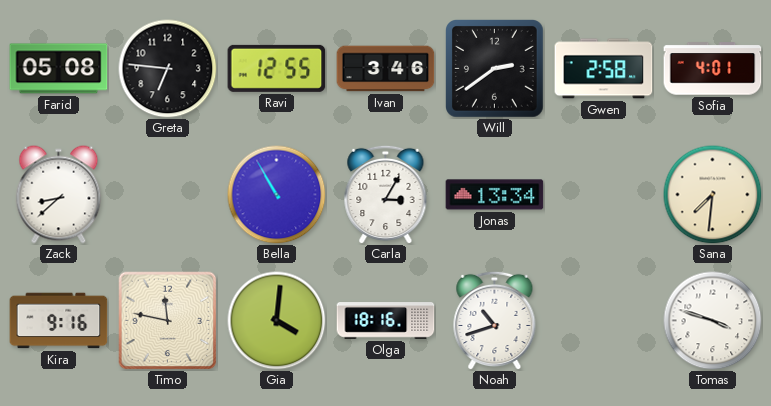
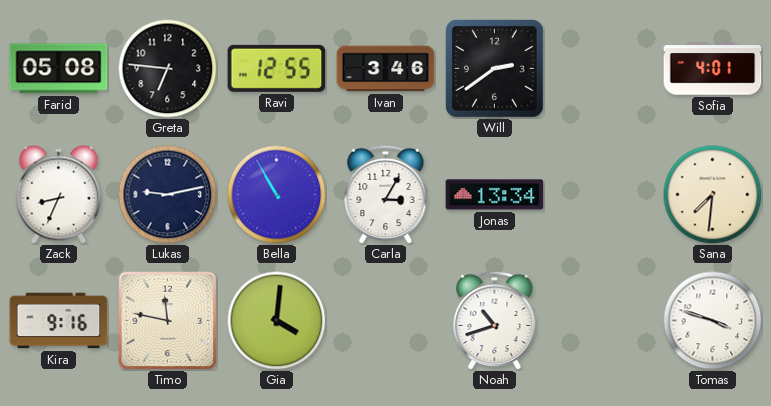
Gwen: 2:58 -> none
Zack: 8:38 -> 8:34
Lukas: none -> 9:13
Olga: 18:16 -> none
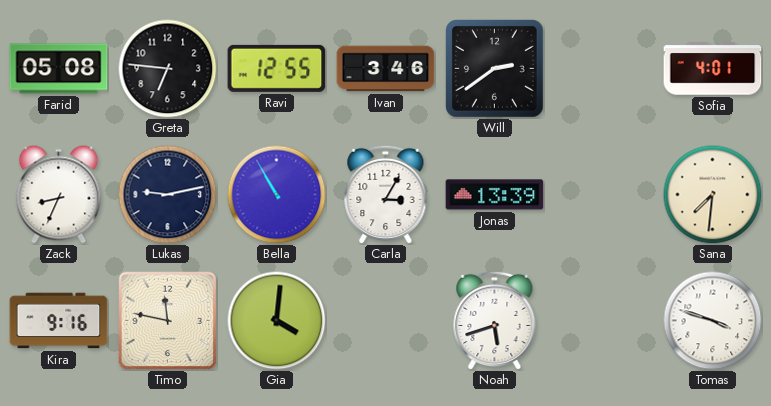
Jonas: 13:34 -> 13:39
Noah: 10:42 -> 5:42
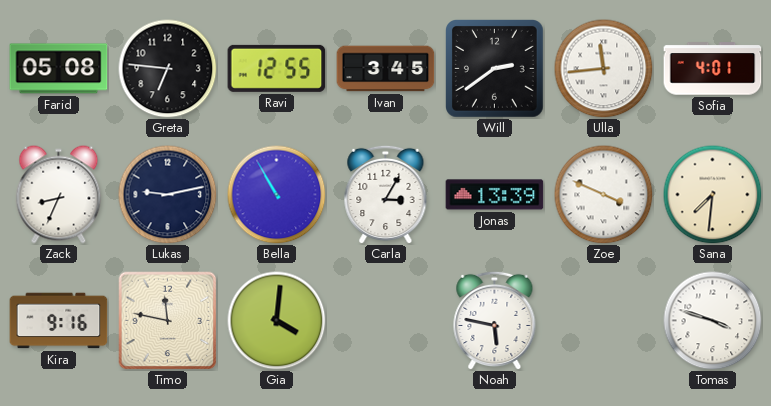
Ivan: 3:46 -> 3:45
Ulla: none -> 11:44
Zoe: none -> 3:49
Noah: 5:42 -> 5:47
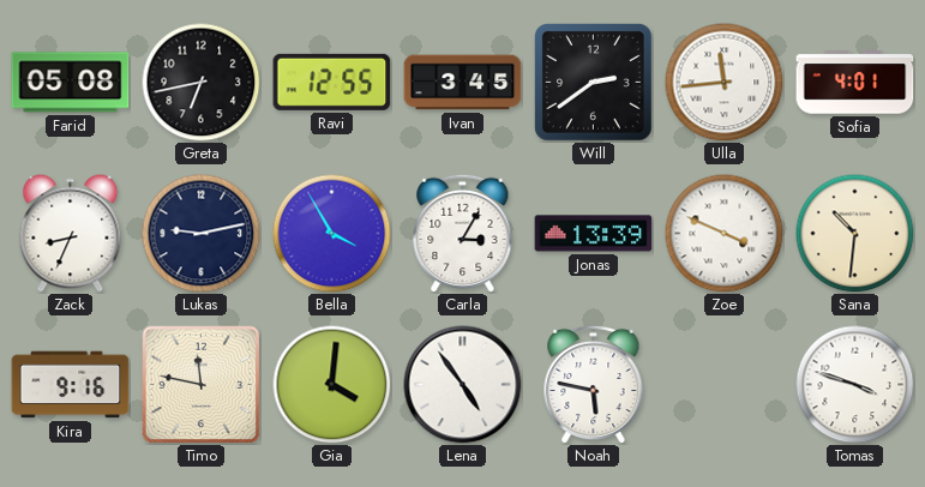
Greta: 6:46 -> 6:43
Bella: 10:55 -> 3:55
Sana: 7:31 -> 10:31
Lena: none -> 4:54
